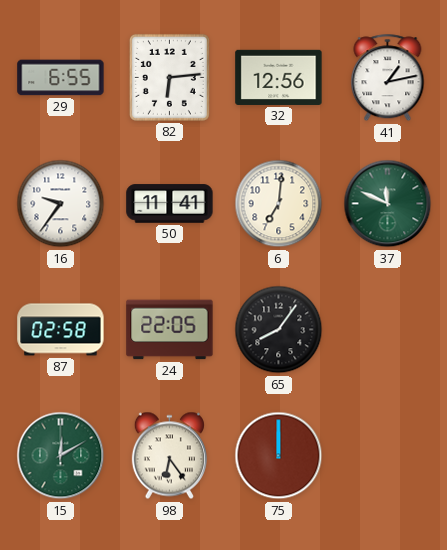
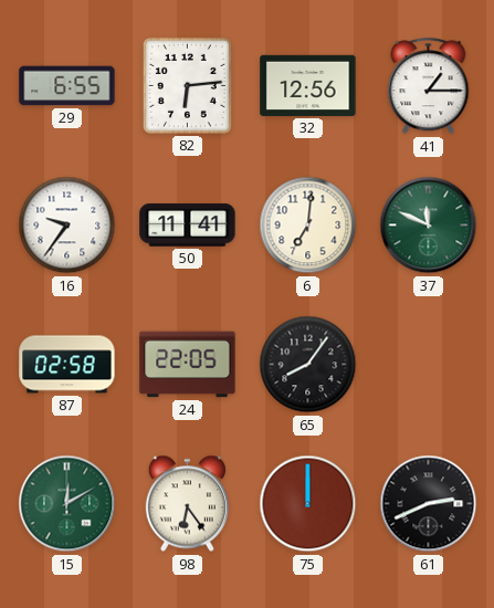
41: 1:13 -> 1:15
61: none -> 2:41
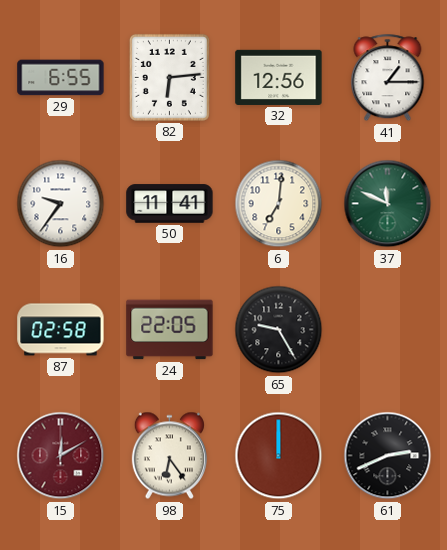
65: 8:06 -> 9:25
15 dial: green -> burgundy
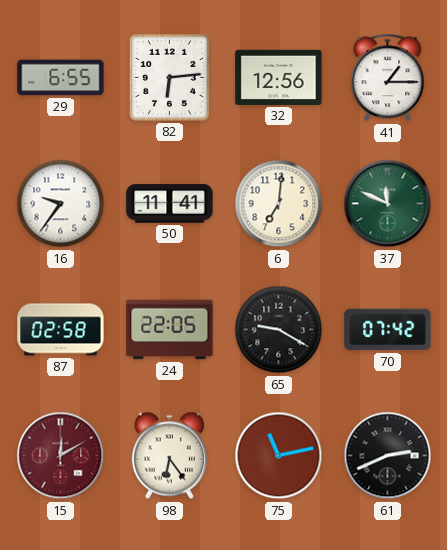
65: 9:25 -> 9:20
70: none -> 07:42
75: 12:00 -> 11:13
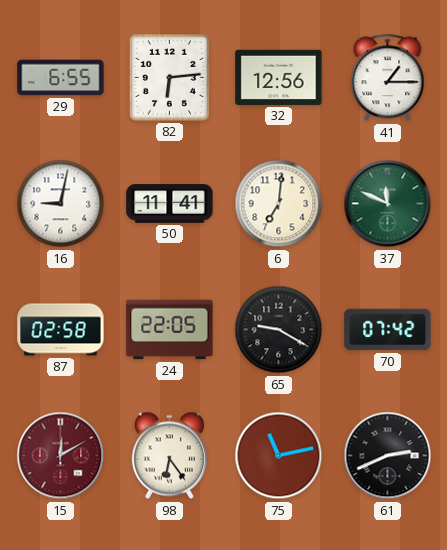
16: 9:36 -> 9:02
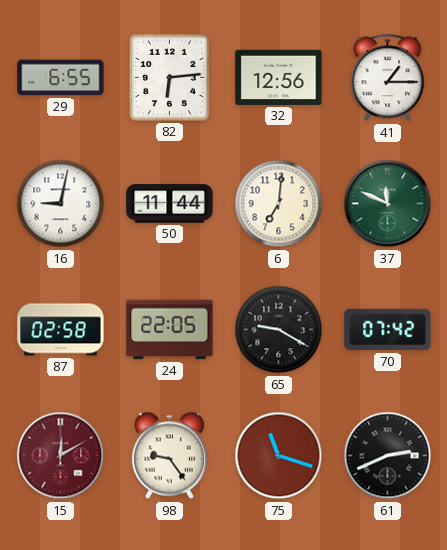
50: 11:41 -> 11:44
98: 6:24 -> 9:24
75: 11:13 -> 11:18
